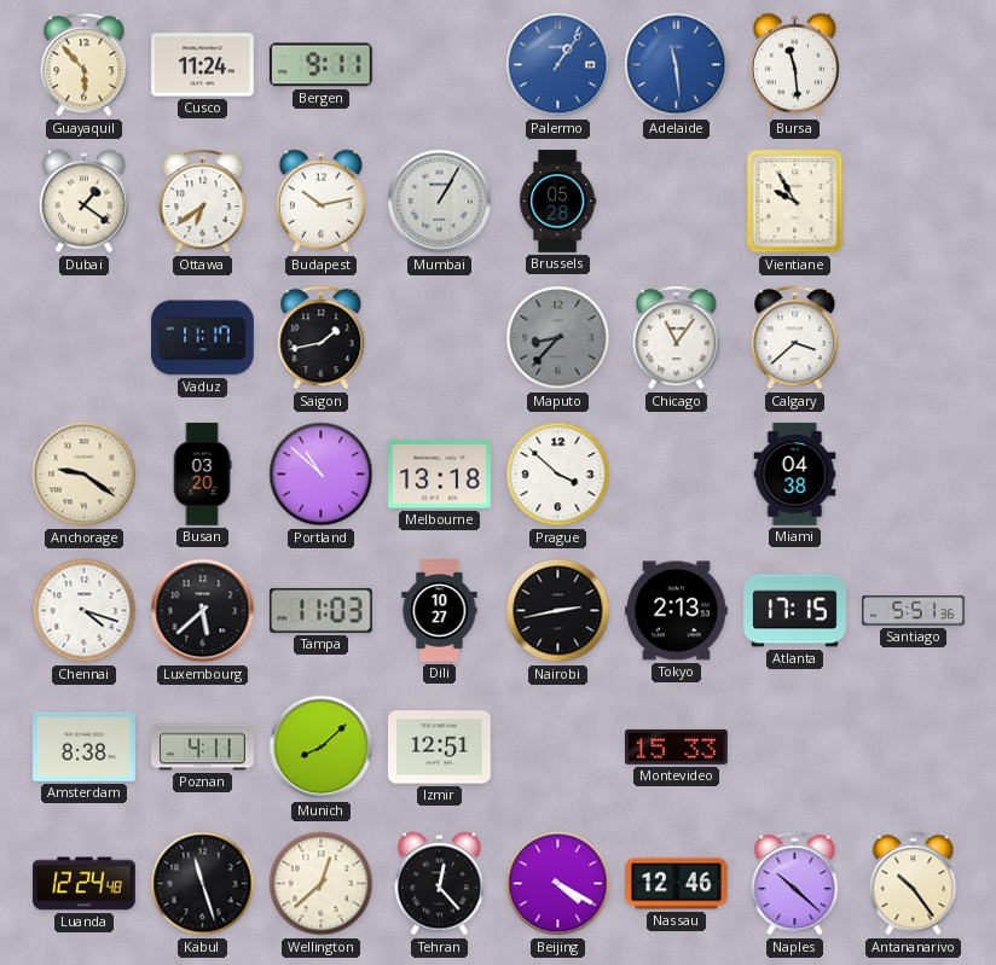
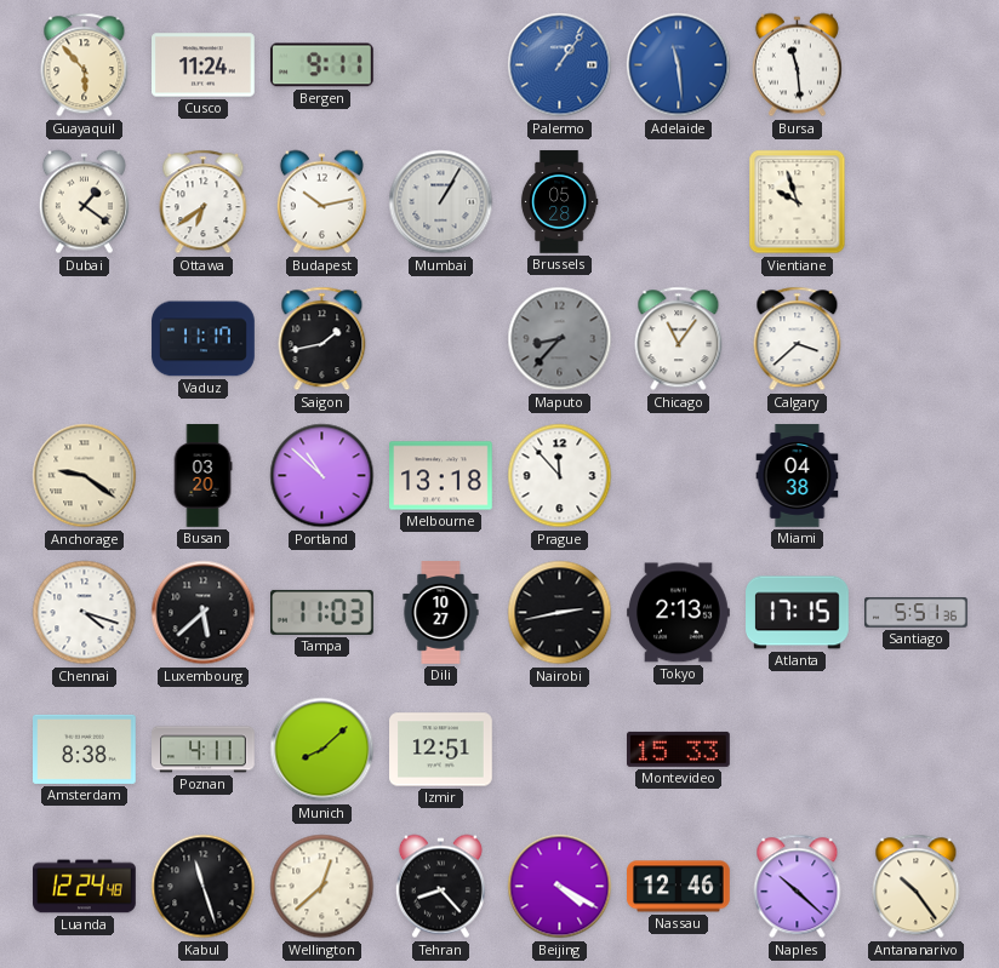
Vientiane: 9:55 -> 9:57
Prague: 3:52 -> 11:53
Tehran: 12:23 -> 8:23
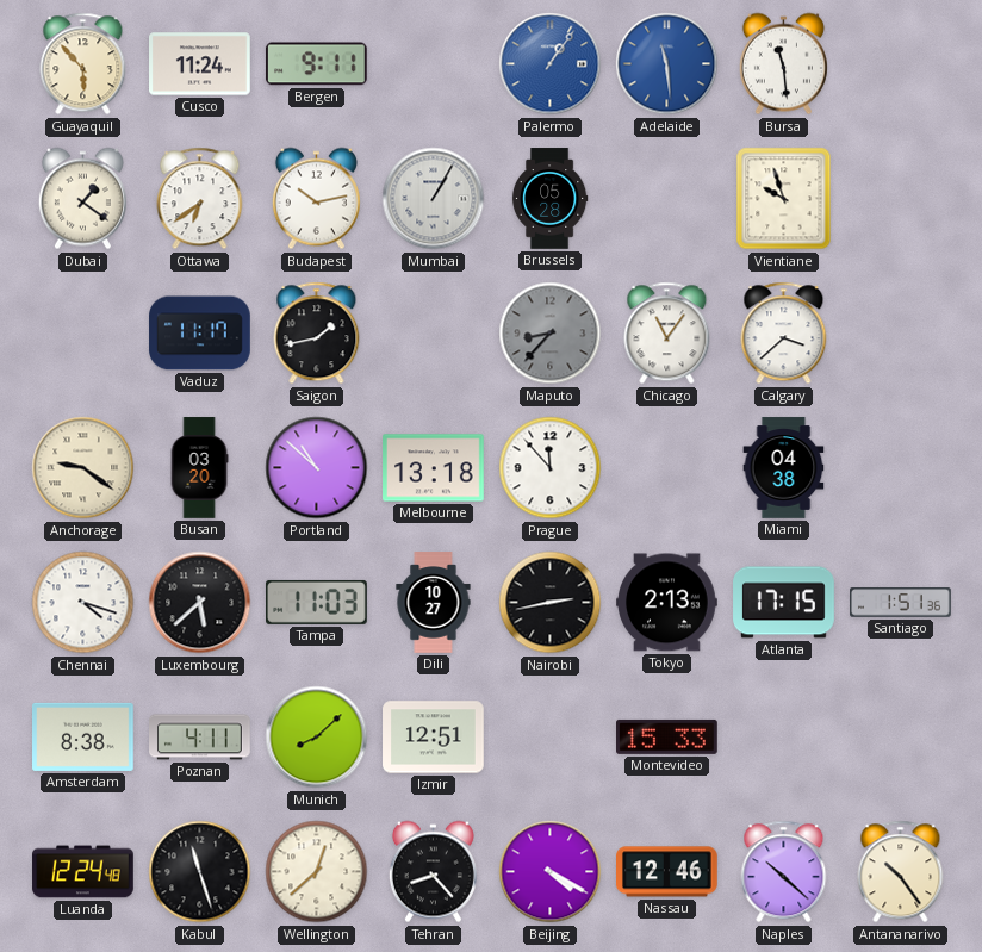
Santiago: 5:51 -> 1:51
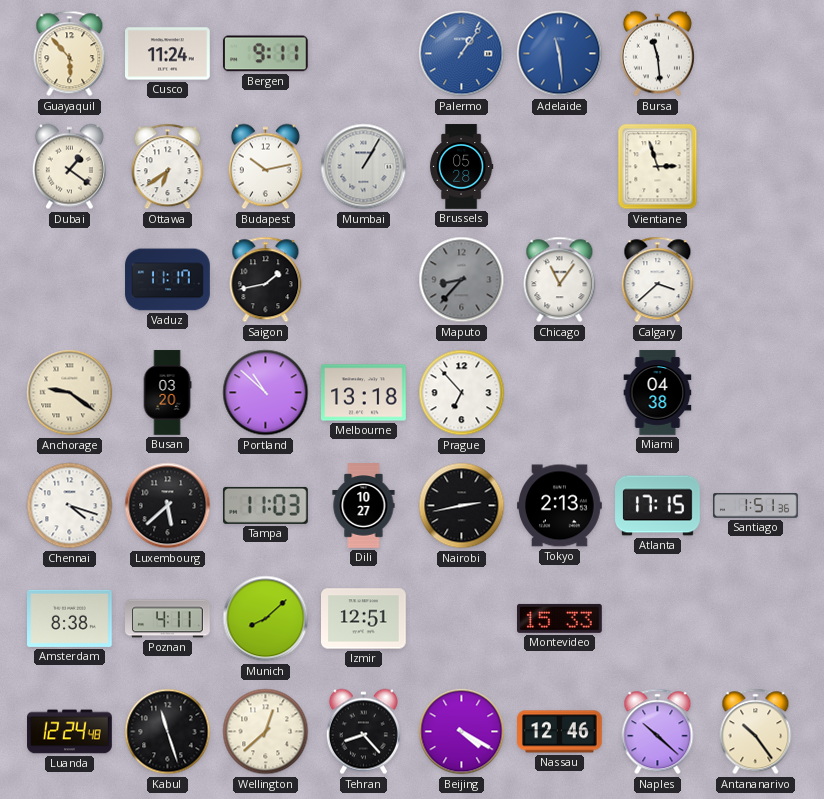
Vientiane: 9:57 -> 2:57
Prague: 11:53 -> 6:53
